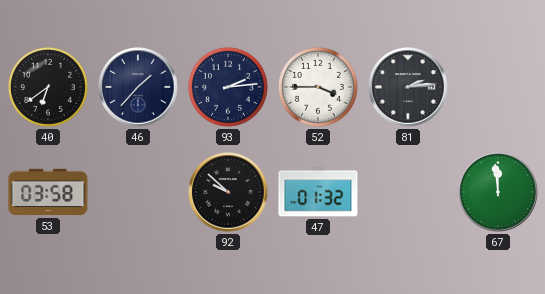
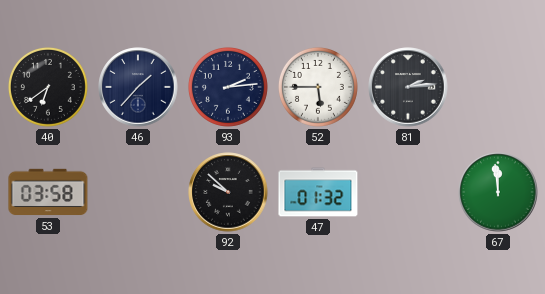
52: 3:45 -> 5:45
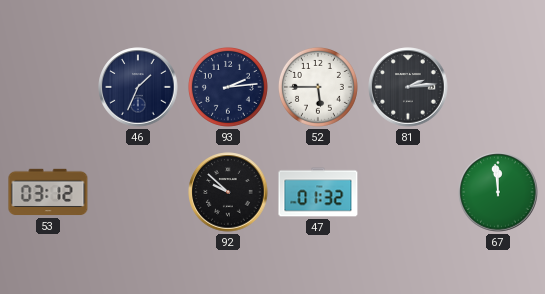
40: 6:39 -> none
46: 1:37 -> 1:34
53: 03:58 -> 03:12
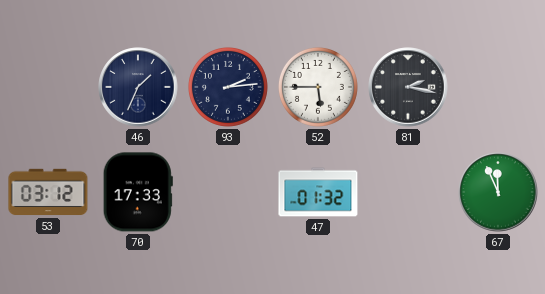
81: 2:14 -> 2:17
70: none -> 17:33
92: 9:52 -> none
67: 11:59 -> 11:56
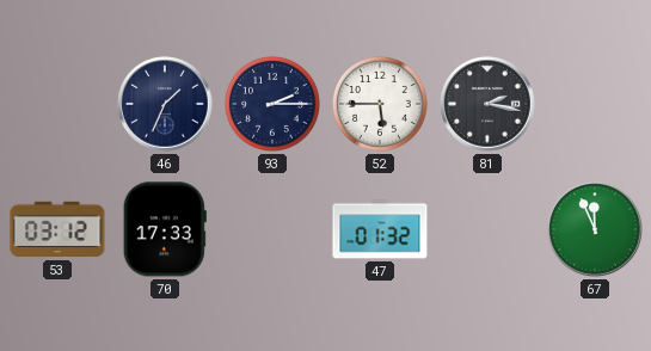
93: 2:14 -> 2:15
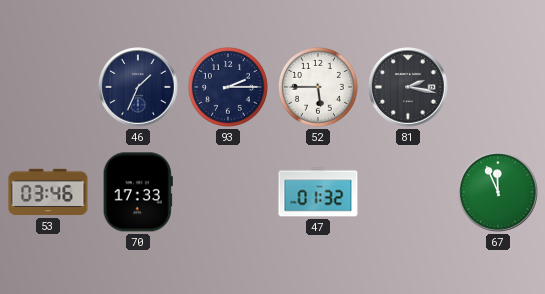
53: 03:12 -> 03:46
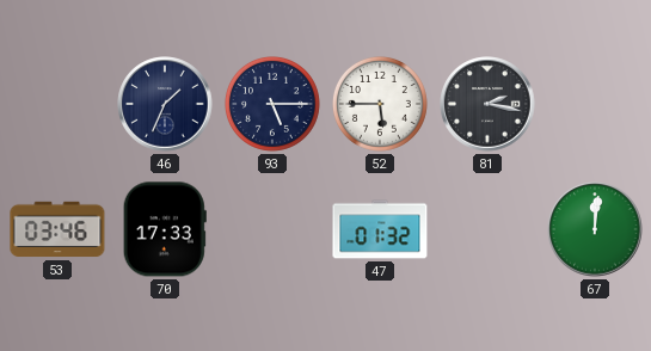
93: 2:15 -> 5:15
67: 11:56 -> 12:01
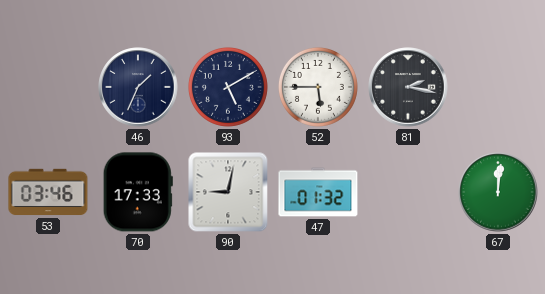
93: 5:15 -> 5:10
90: none -> 9:02
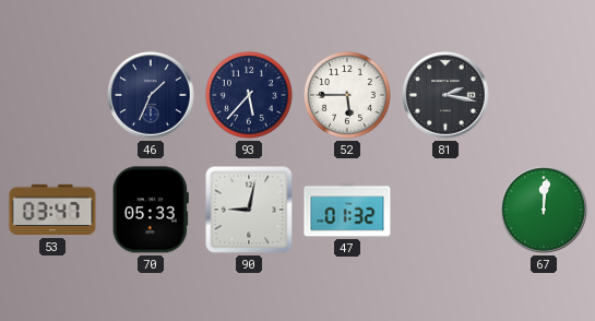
93: 5:10 -> 5:37
53: 03:46 -> 03:47
70: 17:33 -> 05:33
